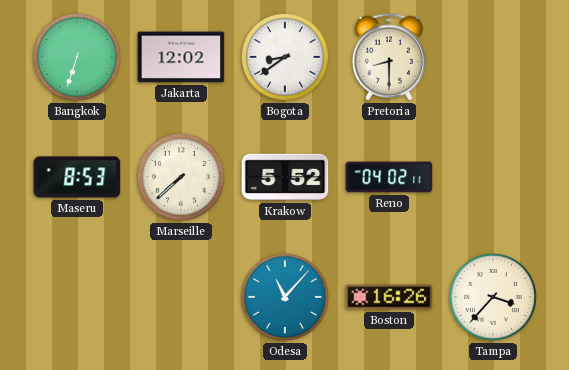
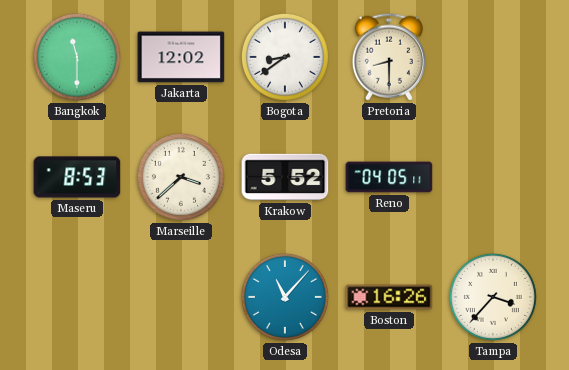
Bangkok: 6:33 -> 11:30
Marseille: 7:38 -> 3:38
Reno: 04:02 -> 04:05
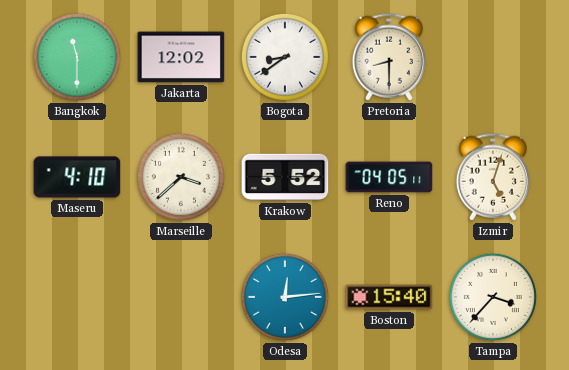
Maseru: 8:53 -> 4:10
Izmir: none -> 5:03
Odesa: 11:07 -> 12:14
Boston: 16:26 -> 15:40
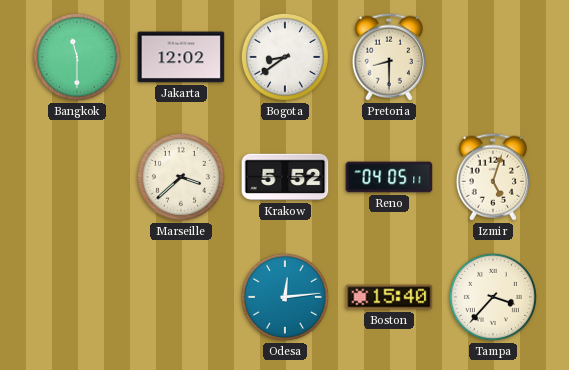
Maseru: 4:10 -> none
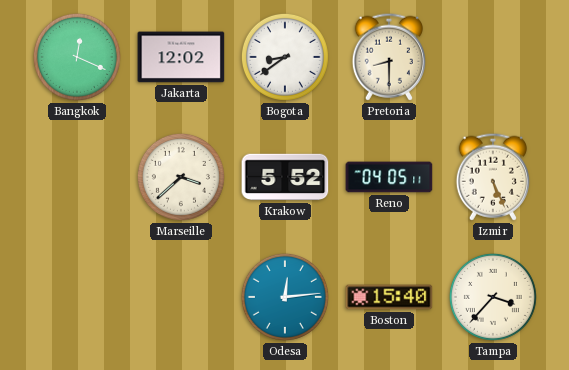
Bangkok: 11:30 -> 12:19
Izmir: 5:03 -> 5:26
